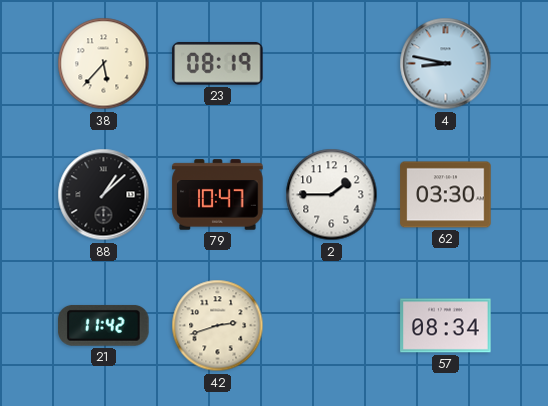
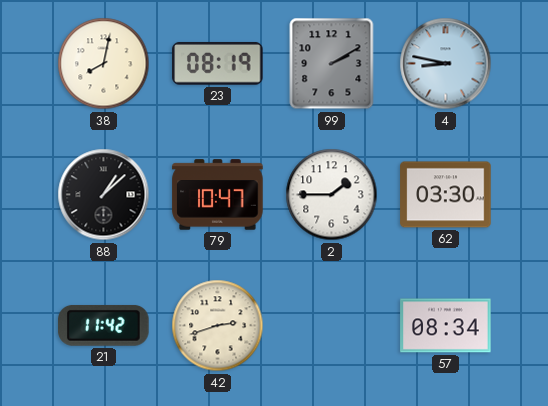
38: 5:37 -> 8:02
99: none -> 2:10
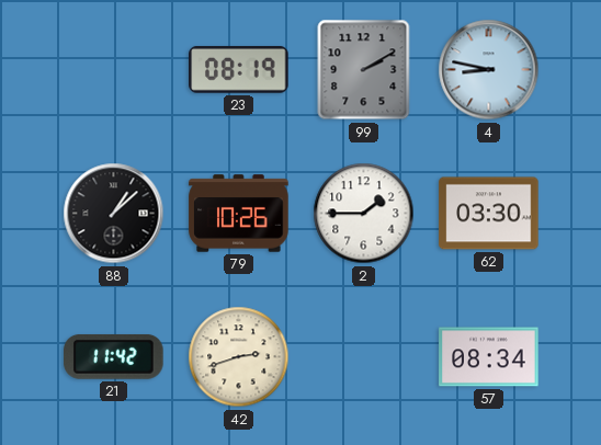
38: 8:02 -> none
79: 10:47 -> 10:26
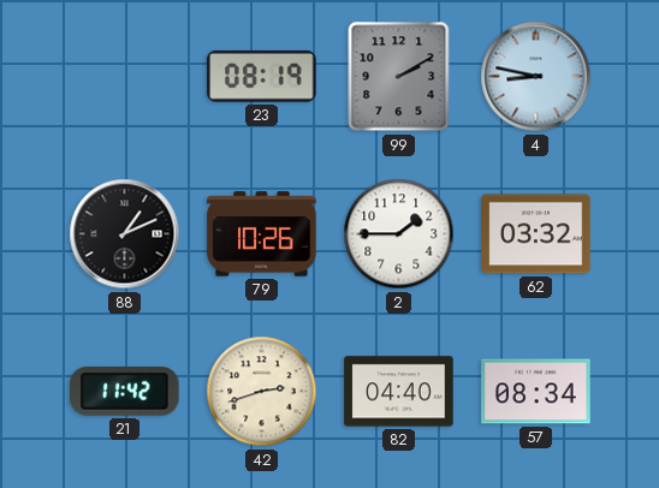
88: 1:08 -> 1:11
62: 03:30 -> 03:32
82: none -> 04:40
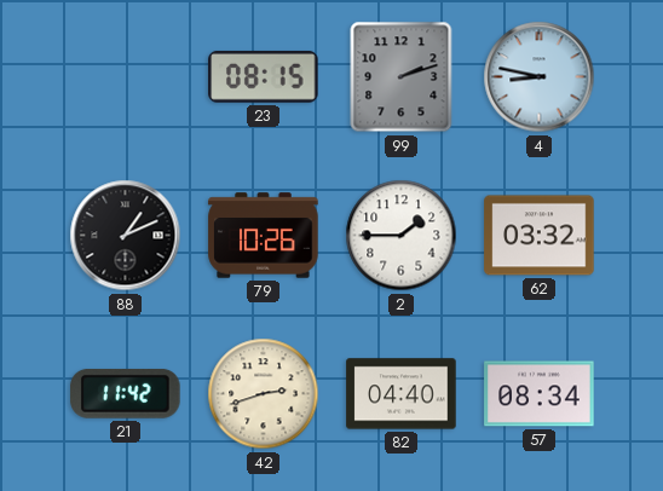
23: 08:19 -> 08:15
99: 2:10 -> 2:12
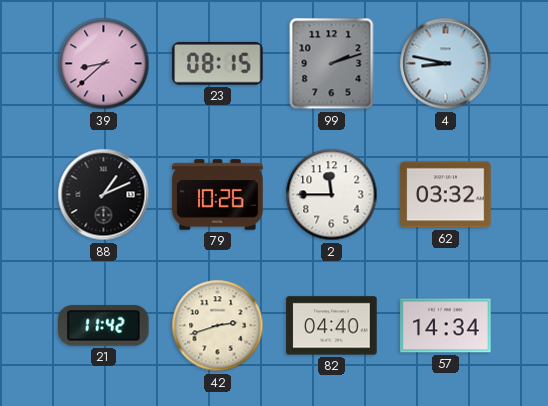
39: none -> 8:38
2: 1:45 -> 11:45
57: 08:34 -> 14:34
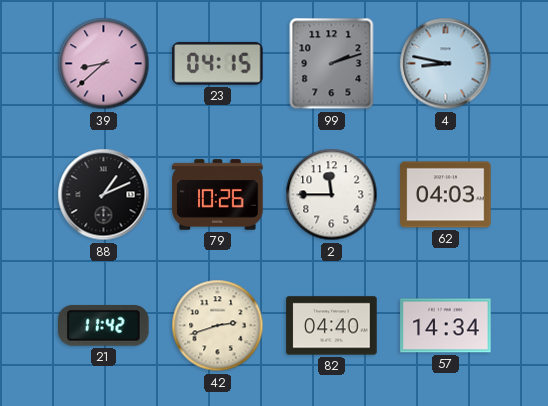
23: 08:15 -> 04:15
62: 03:32 -> 04:03
